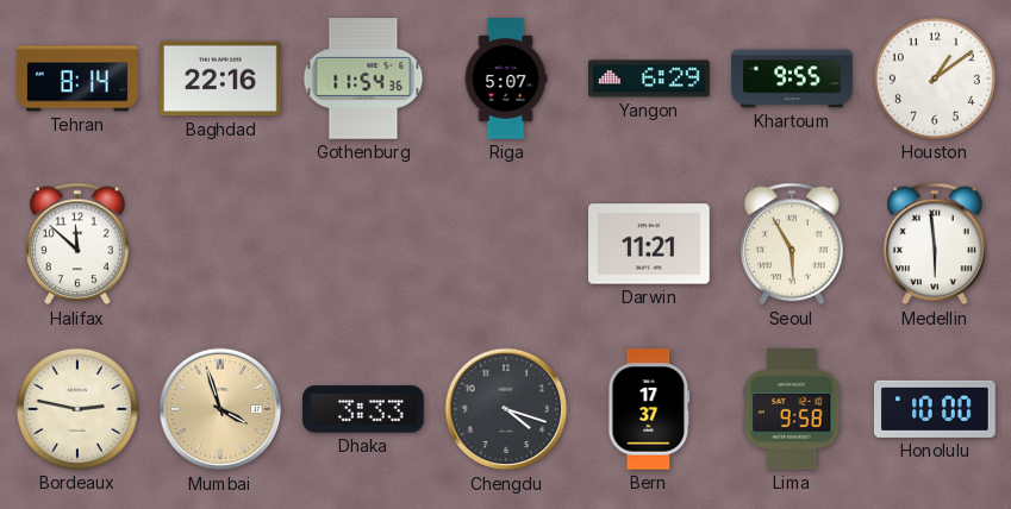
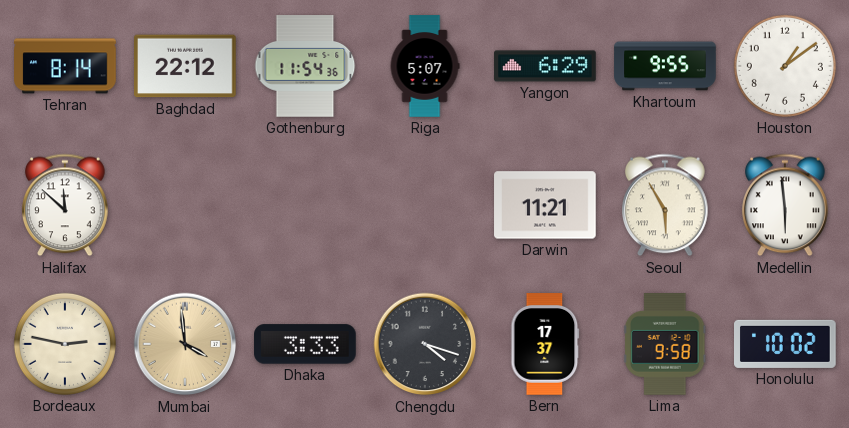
Baghdad: 22:16 -> 22:12
Mumbai: 3:57 -> 3:59
Honolulu: 10:00 -> 10:02
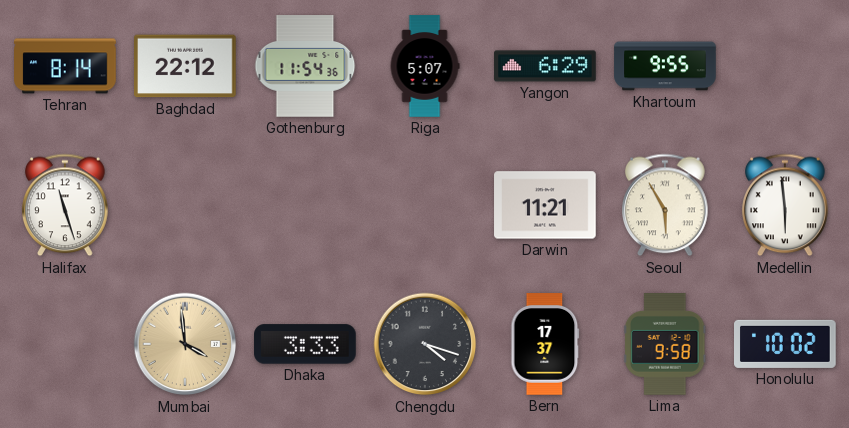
Houston: 1:09 -> none
Halifax: 11:52 -> 11:27
Bordeaux: 2:47 -> none
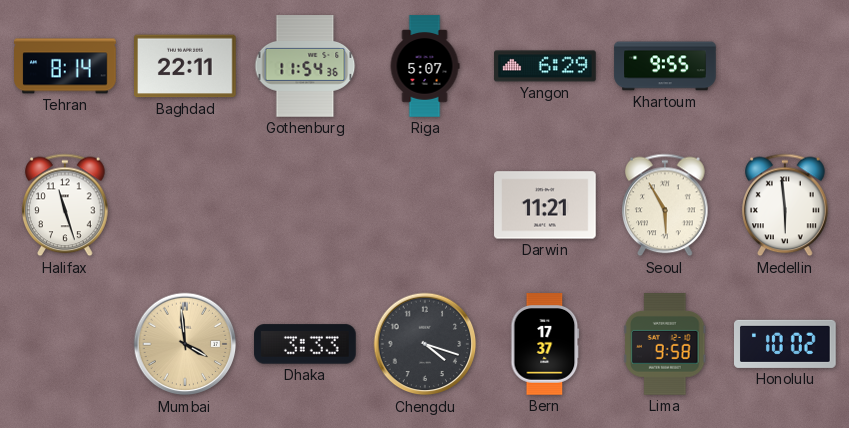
Baghdad: 22:12 -> 22:11
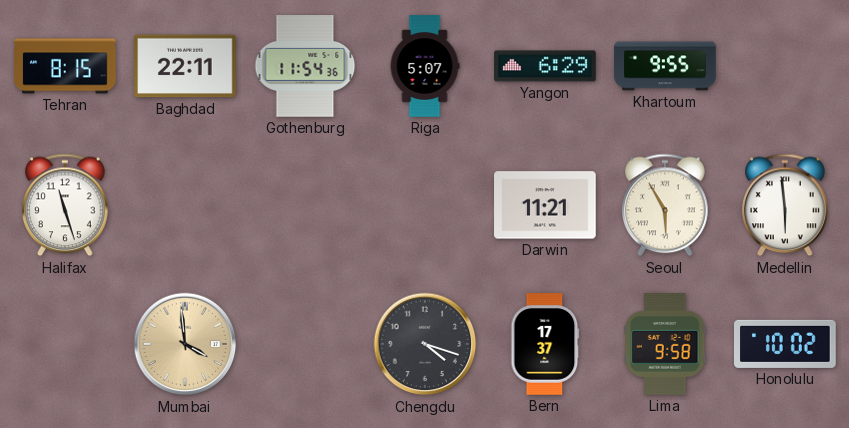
Tehran: 8:14 -> 8:15
Dhaka: 3:33 -> none
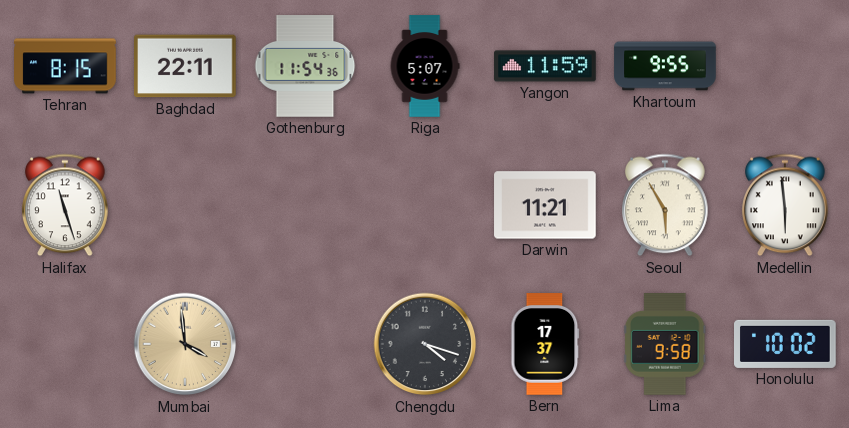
Yangon: 6:29 -> 11:59
